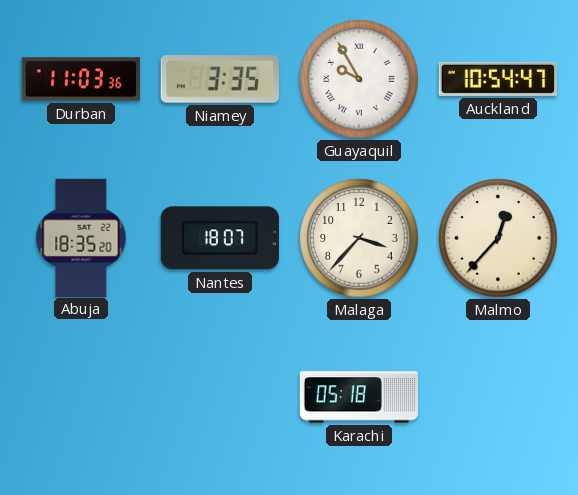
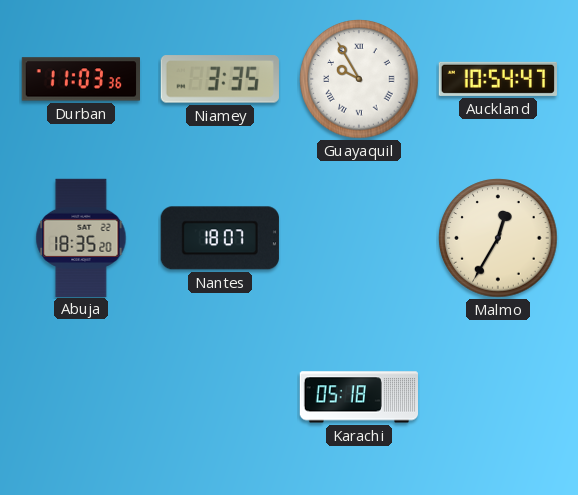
Malaga: 3:37 -> none
Malmo: 12:37 -> 12:35
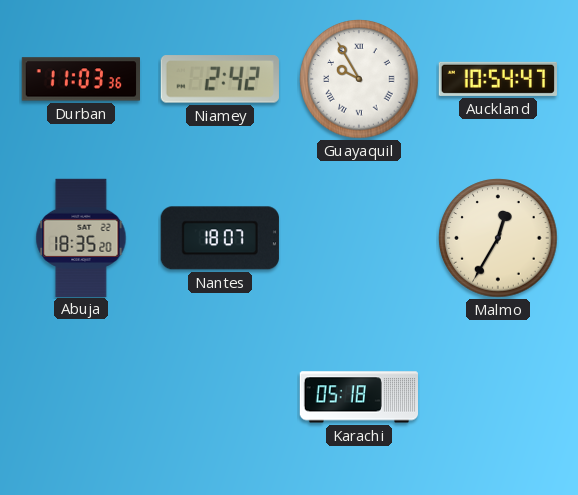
Niamey: 3:35 -> 2:42
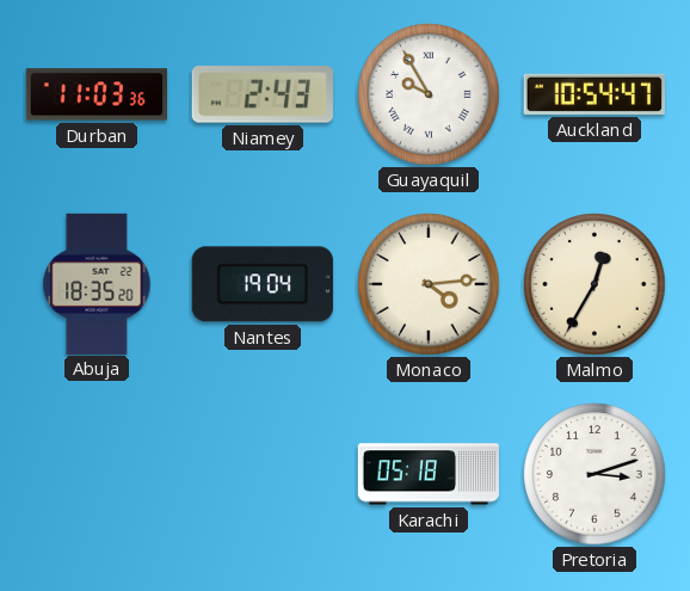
Niamey: 2:42 -> 2:43
Nantes: 18:07 -> 19:04
Monaco: none -> 4:14
Pretoria: none -> 3:12
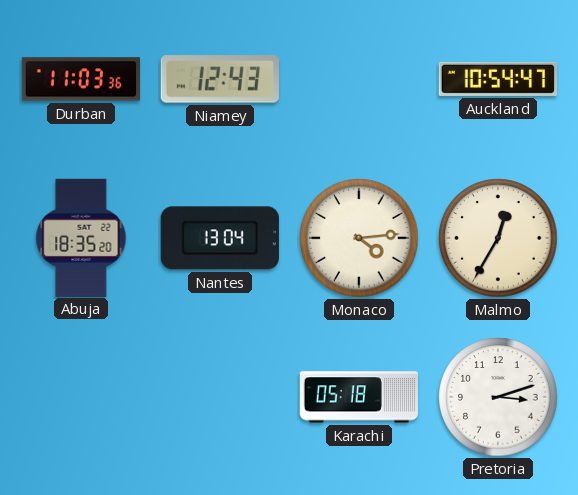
Niamey: 2:43 -> 12:43
Guayaquil: 9:55 -> none
Nantes: 19:04 -> 13:04
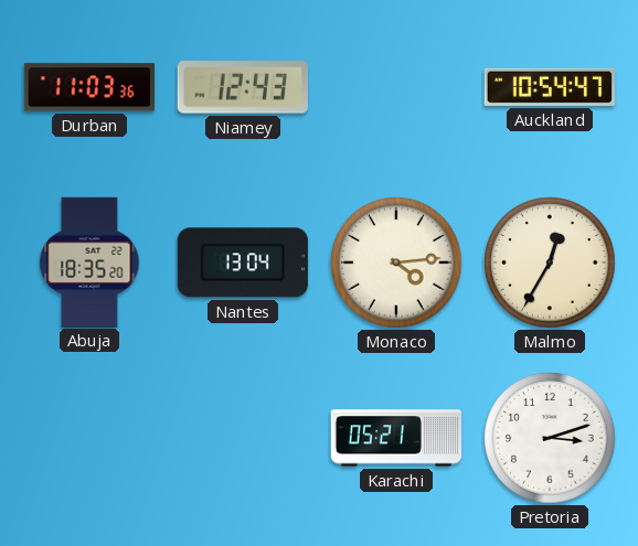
Karachi: 05:18 -> 05:21
